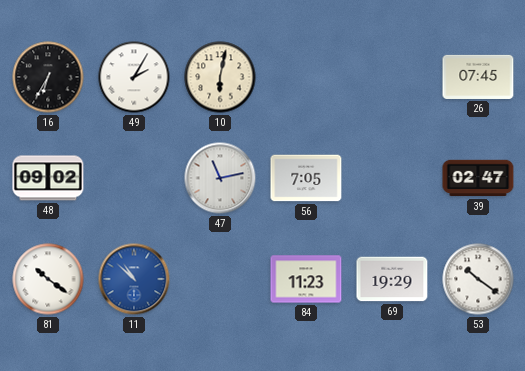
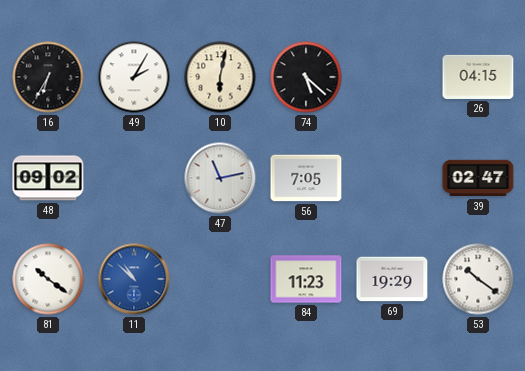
74: none -> 5:22
26: 07:45 -> 04:15
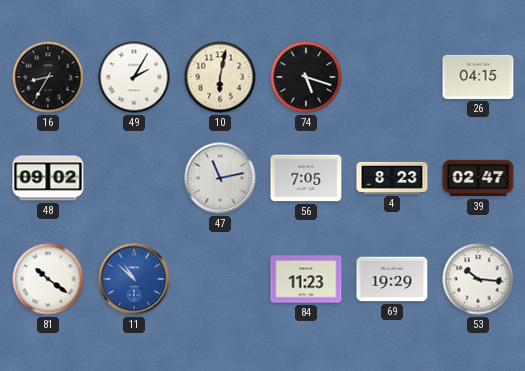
16: 6:35 -> 8:35
74: 5:22 -> 5:18
4: none -> 8:23
53: 10:21 -> 10:16
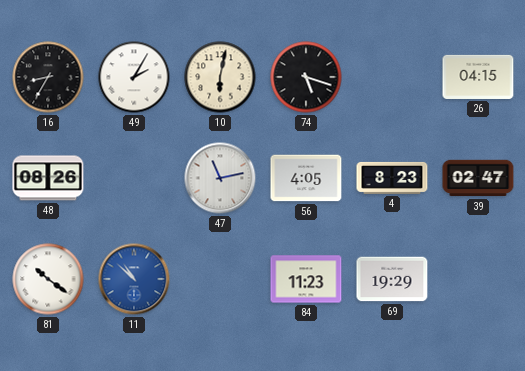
48: 09:02 -> 08:26
56: 7:05 -> 4:05
53: 10:16 -> none
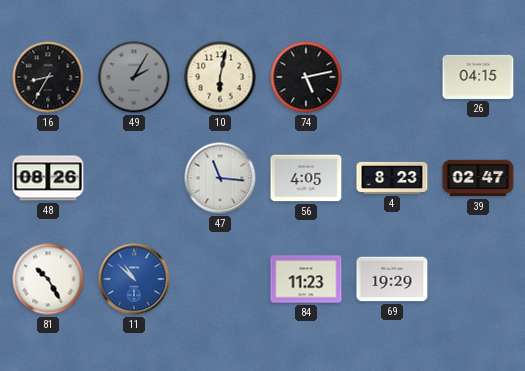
49 dial: white -> grey
74: 5:18 -> 5:13
47: 11:13 -> 11:16
81: 10:21 -> 10:25
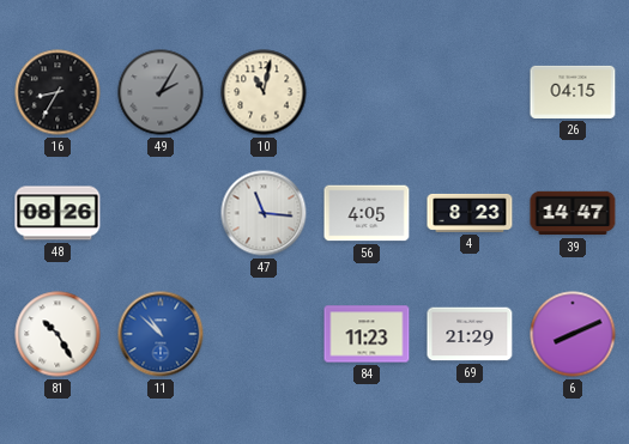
10: 6:02 -> 11:02
74: 5:13 -> none
39: 02:47 -> 14:47
69: 19:29 -> 21:29
6: none -> 8:11
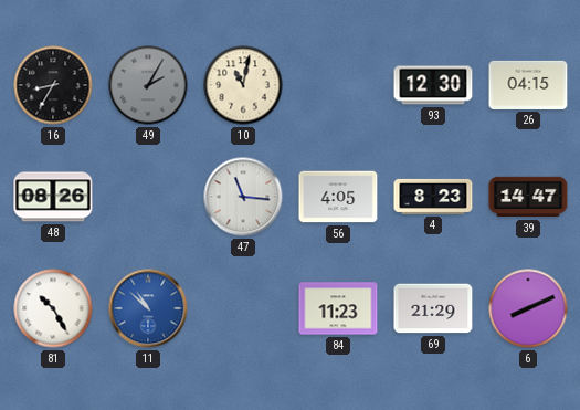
93: none -> 12:30
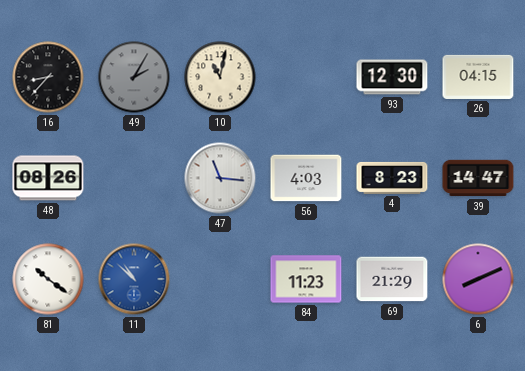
16: 8:35 -> 8:37
56: 4:05 -> 4:03
81: 10:25 -> 10:21
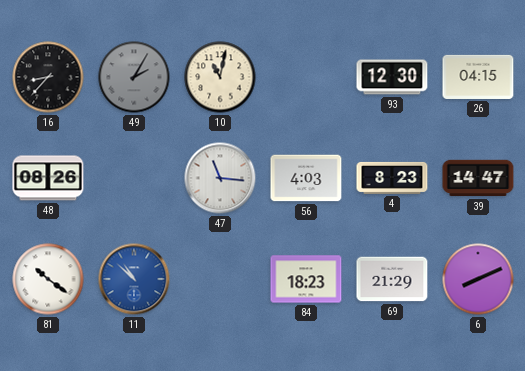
84: 11:23 -> 18:23
